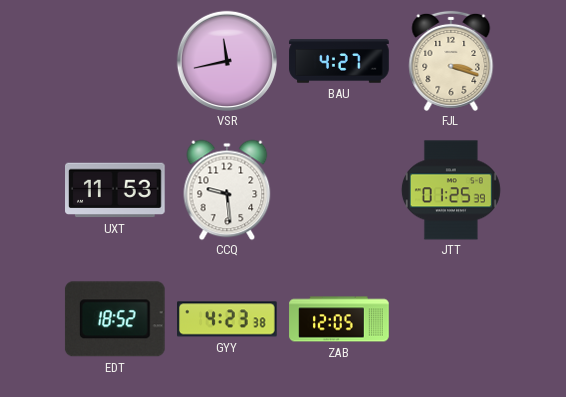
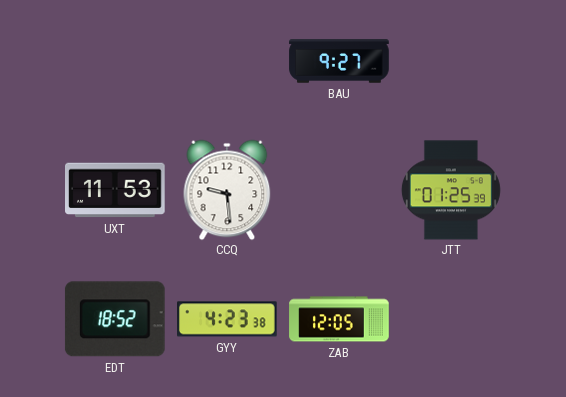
VSR: 11:43 -> none
BAU: 4:27 -> 9:27
FJL: 3:18 -> none
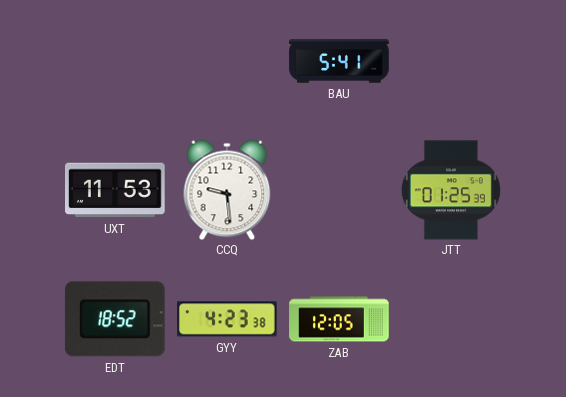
BAU: 9:27 -> 5:41
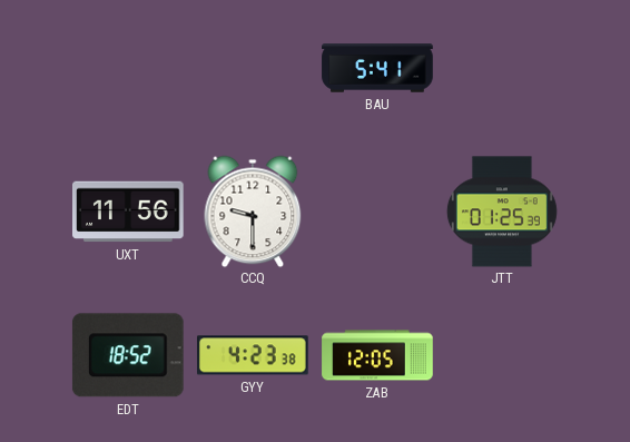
UXT: 11:53 -> 11:56
CCQ: 9:29 -> 9:30
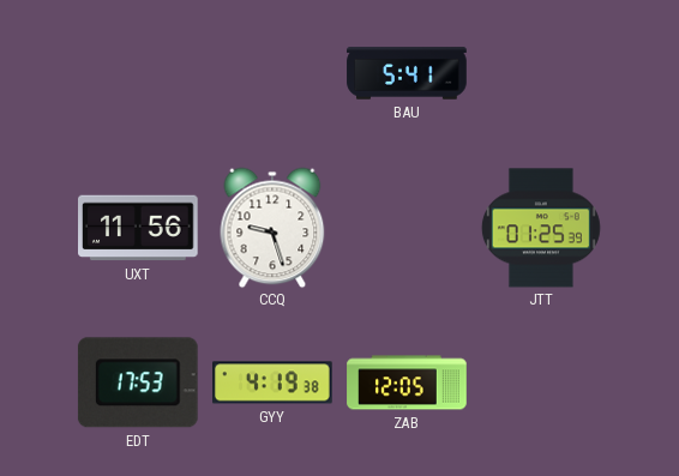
CCQ: 9:30 -> 9:27
EDT: 18:52 -> 17:53
GYY: 4:23 -> 4:19
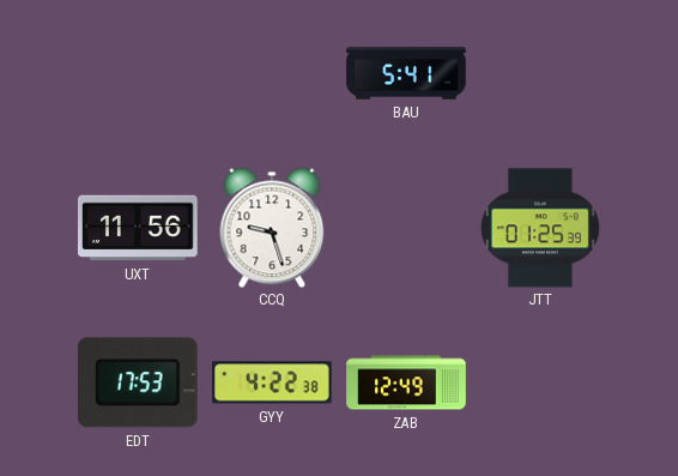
GYY: 4:19 -> 4:22
ZAB: 12:05 -> 12:49
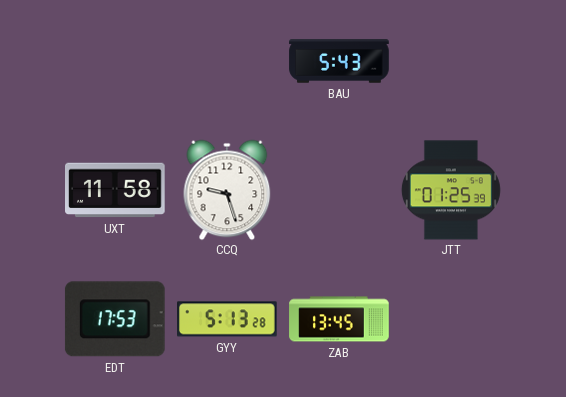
BAU: 5:41 -> 5:43
UXT: 11:56 -> 11:58
GYY: 4:22 -> 5:13
ZAB: 12:49 -> 13:45
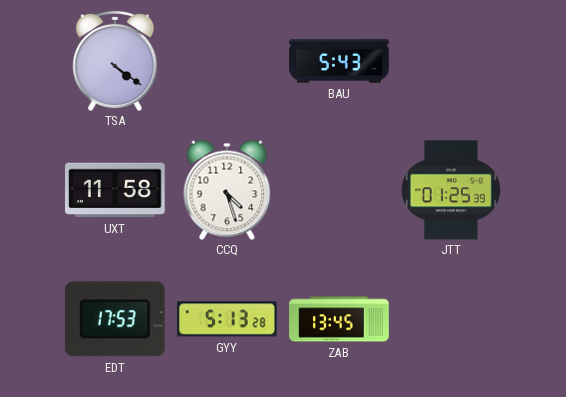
TSA: none -> 4:21
CCQ: 9:27 -> 4:27
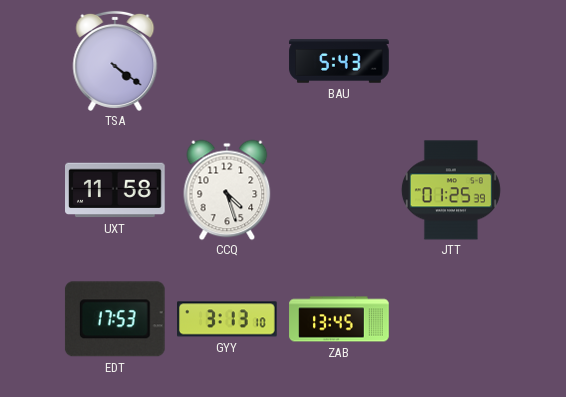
GYY: 5:13 -> 3:13
